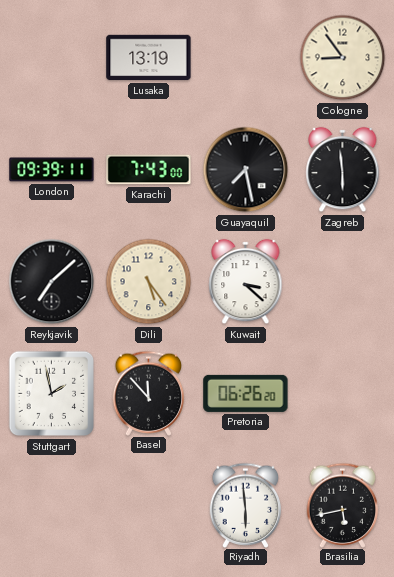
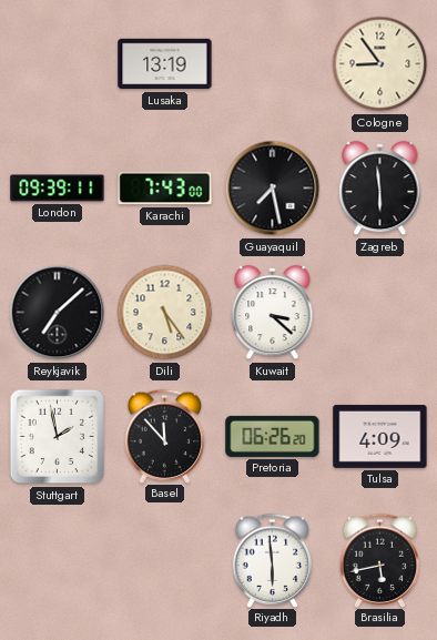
Tulsa: none -> 4:09
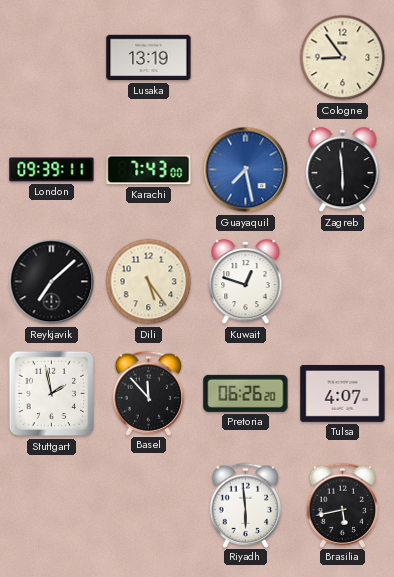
Guayaquil dial: black -> blue
Kuwait: 3:22 -> 12:48
Tulsa: 4:09 -> 4:07
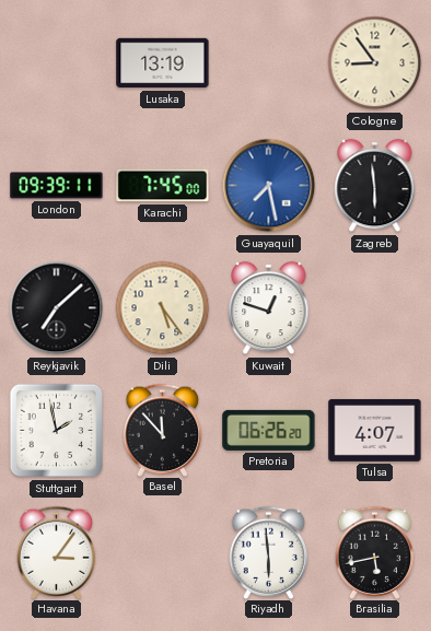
Karachi: 7:43 -> 7:45
Havana: none -> 3:06
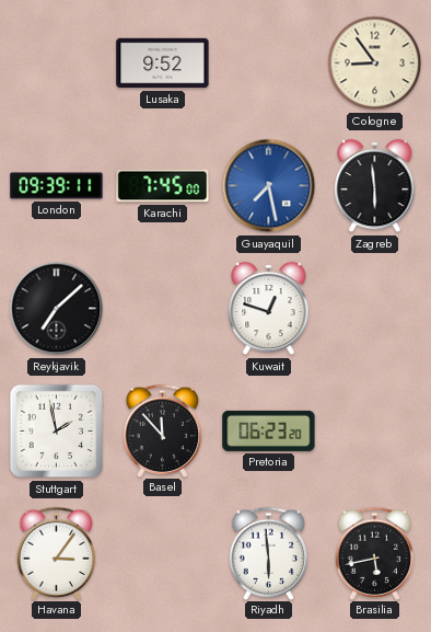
Lusaka: 13:19 -> 9:52
Dili: 5:24 -> none
Pretoria: 06:26 -> 06:23
Tulsa: 4:07 -> none
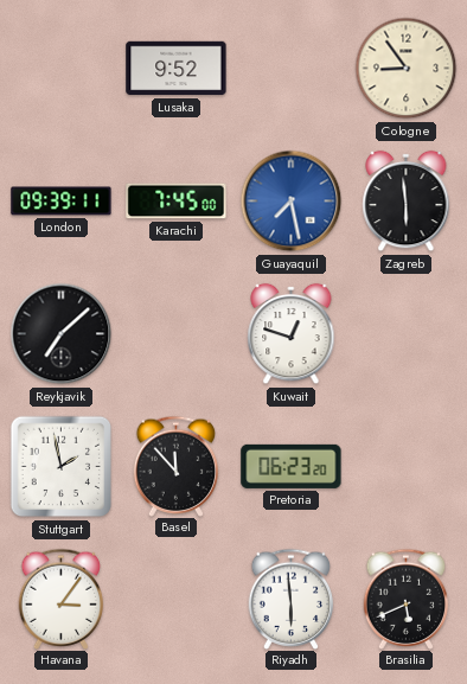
Brasilia: 5:43 -> 5:41
